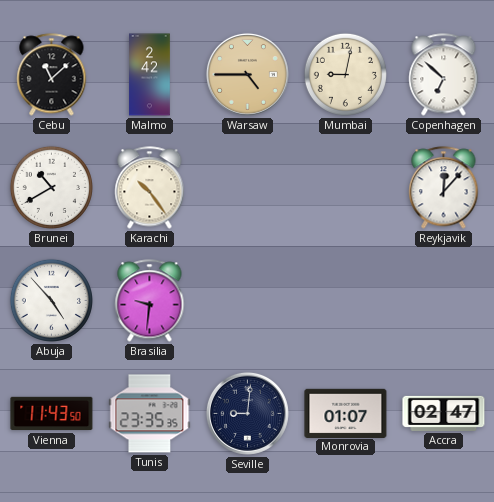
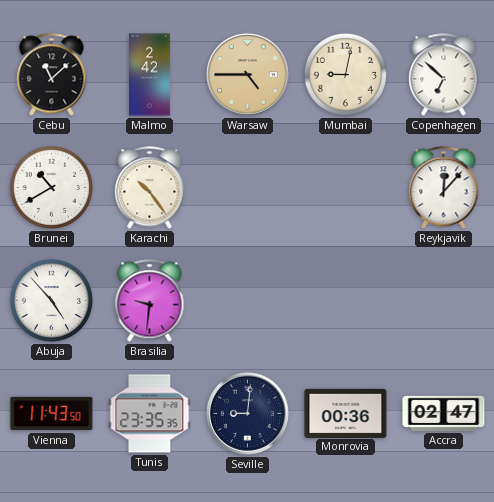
Monrovia: 01:07 -> 00:36
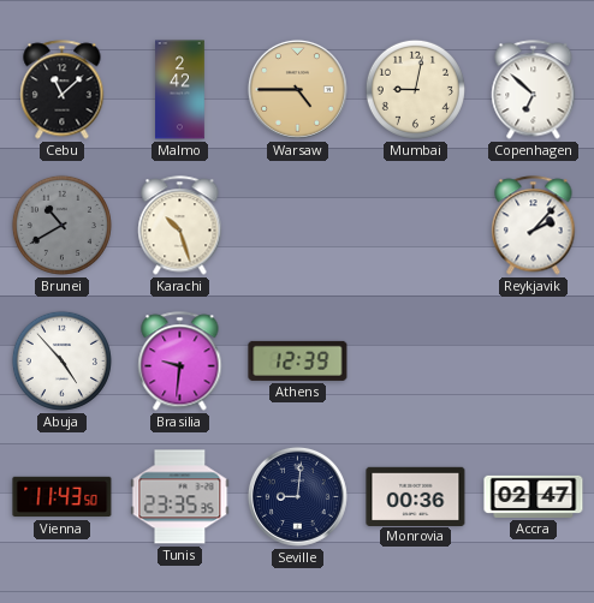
Brunei dial: white -> grey
Karachi: 10:24 -> 10:27
Reykjavik: 12:07 -> 2:07
Athens: none -> 12:39
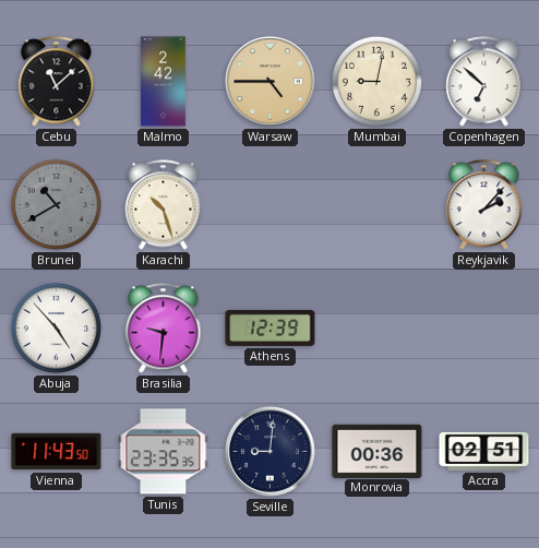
Accra: 02:47 -> 02:51
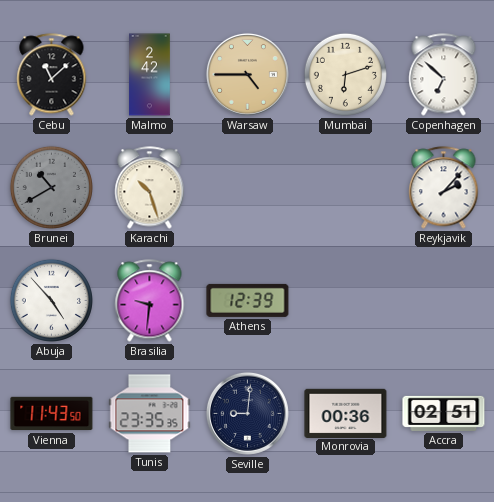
Mumbai: 9:02 -> 6:12
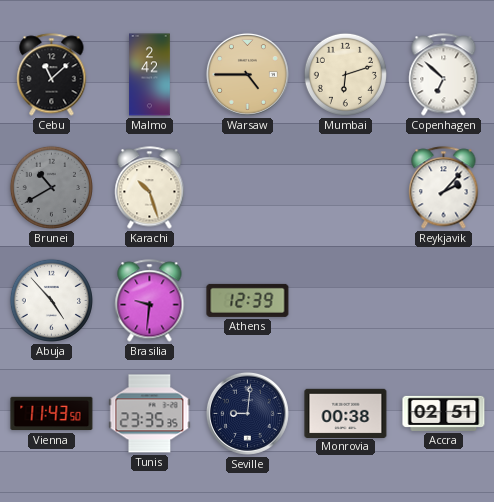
Monrovia: 00:36 -> 00:38
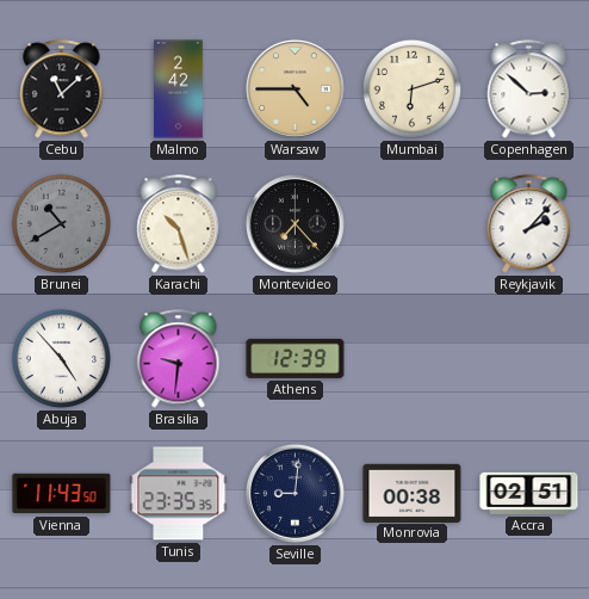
Copenhagen: 6:52 -> 2:52
Montevideo: none -> 7:23
